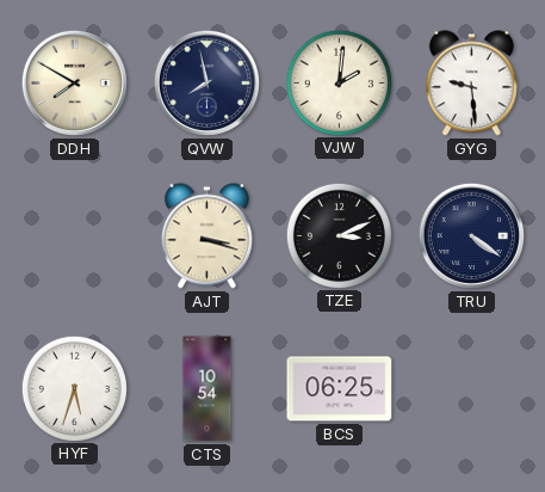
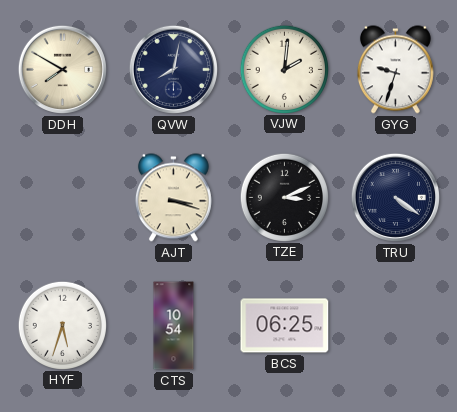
QVW: 7:58 -> 8:02
GYG: 9:29 -> 9:33
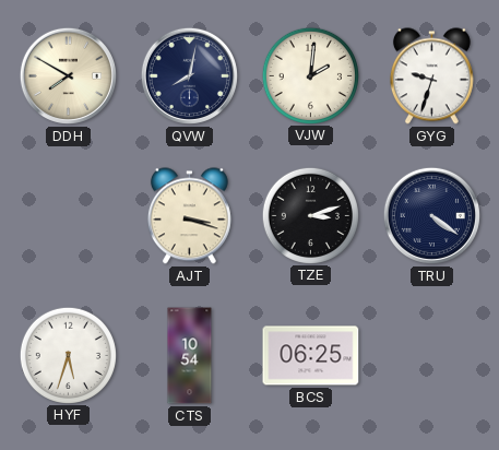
TZE: 3:11 -> 3:12
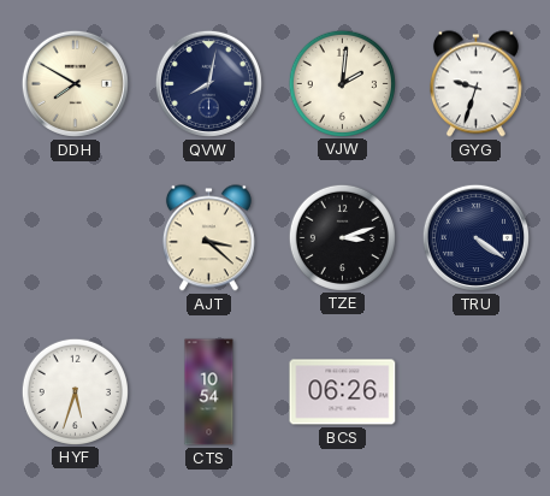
AJT: 3:18 -> 3:22
BCS: 06:25 -> 06:26
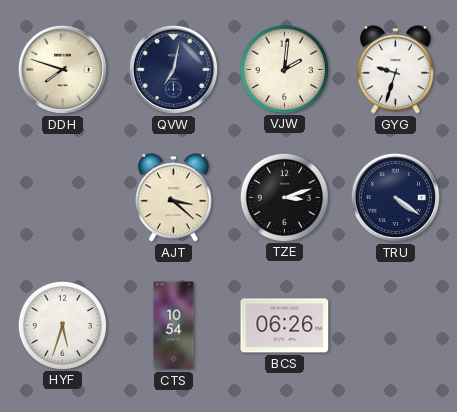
DDH: 7:50 -> 7:48
QVW: 8:02 -> 7:02
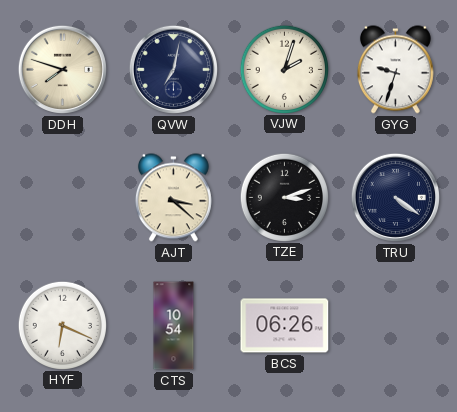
VJW: 2:01 -> 2:03
HYF: 5:33 -> 6:19
